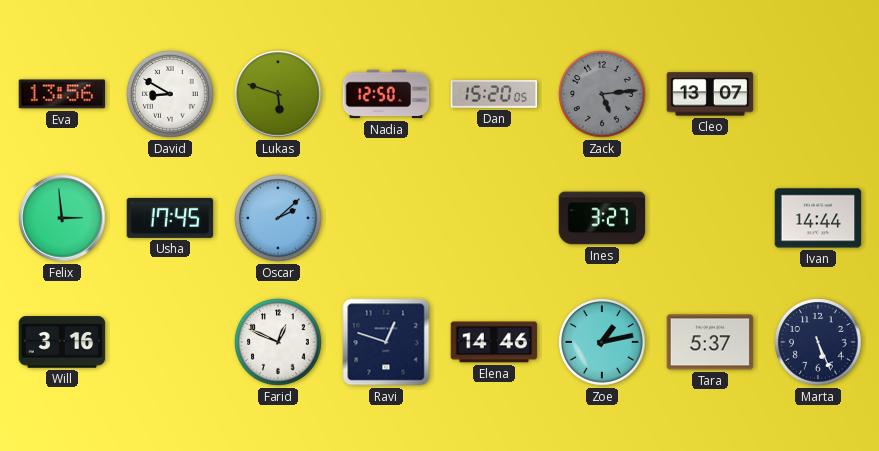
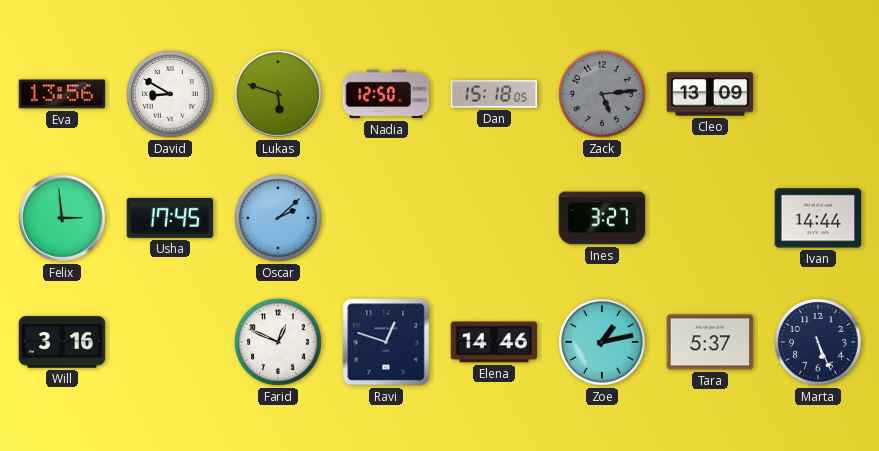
Dan: 15:20 -> 15:18
Cleo: 13:07 -> 13:09
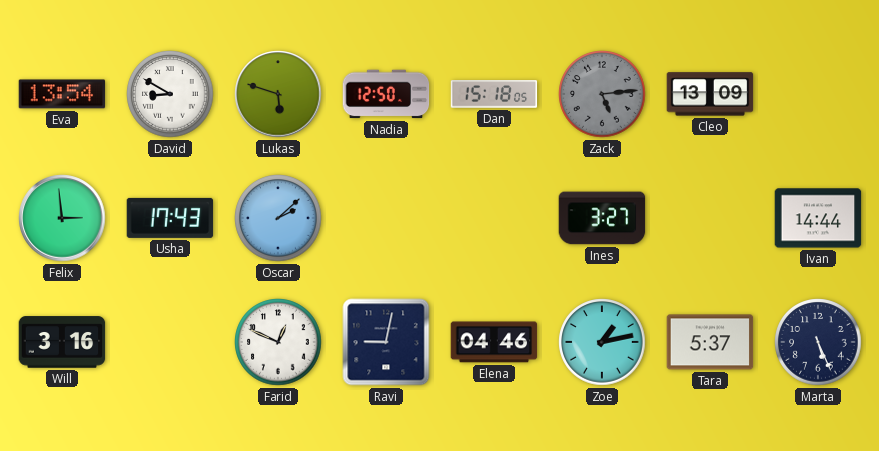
Eva: 13:56 -> 13:54
Usha: 17:45 -> 17:43
Ravi: 12:48 -> 9:02
Elena: 14:46 -> 04:46
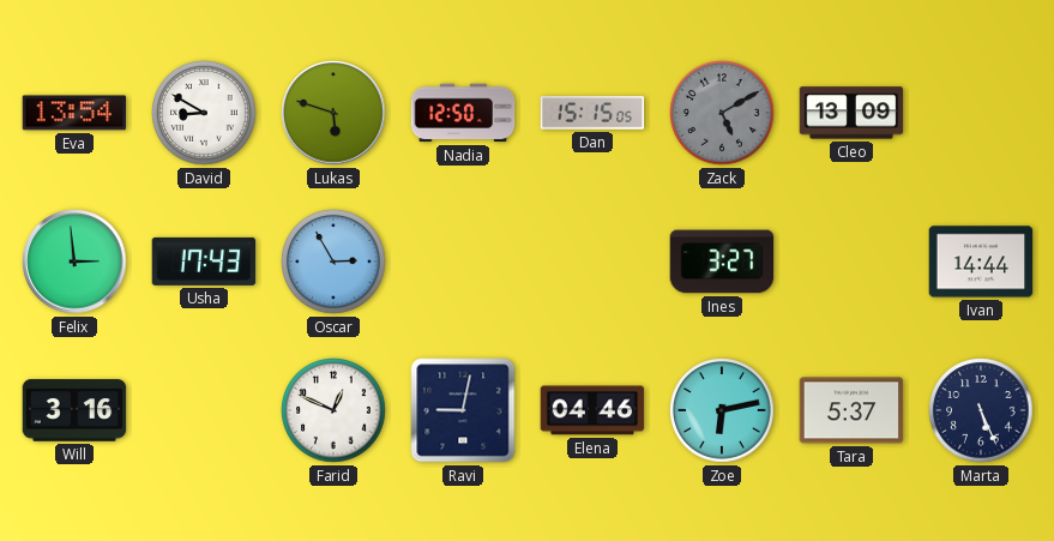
Dan: 15:18 -> 15:15
Zack: 5:14 -> 5:10
Oscar: 2:08 -> 2:55
Zoe: 1:13 -> 6:13
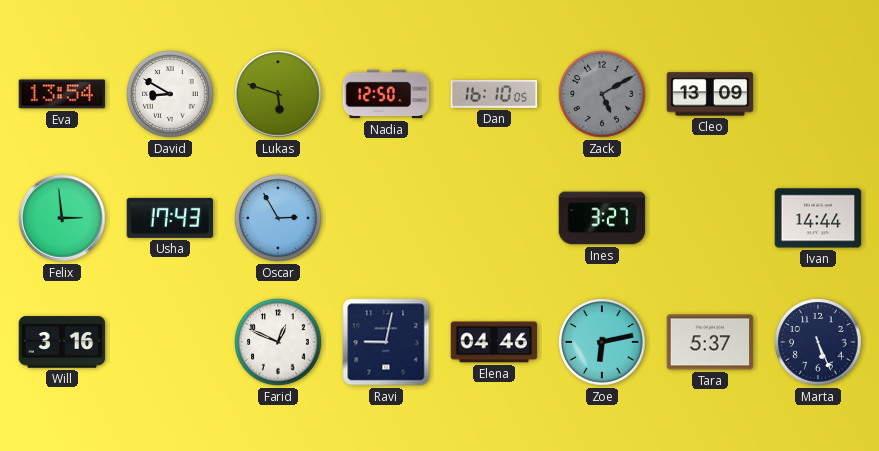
Dan: 15:15 -> 16:10
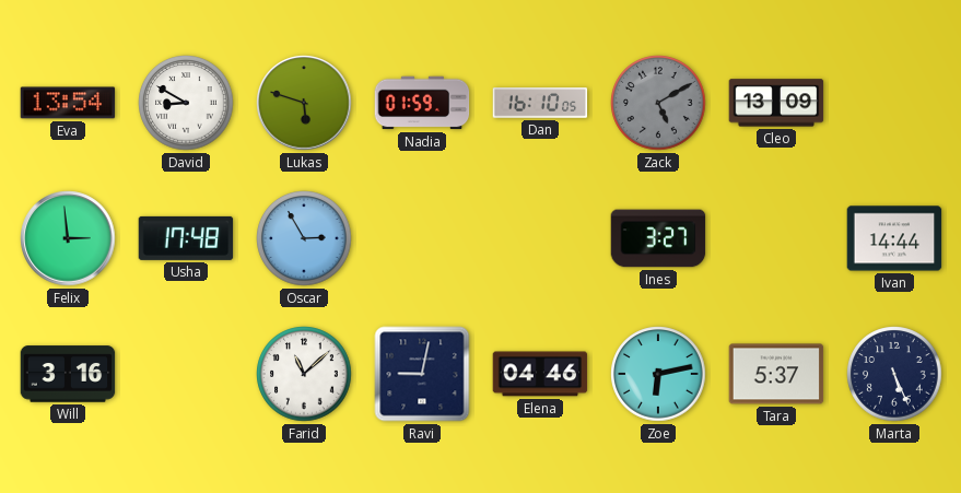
Nadia: 12:50 -> 01:59
Usha: 17:43 -> 17:48
Farid: 12:49 -> 11:08
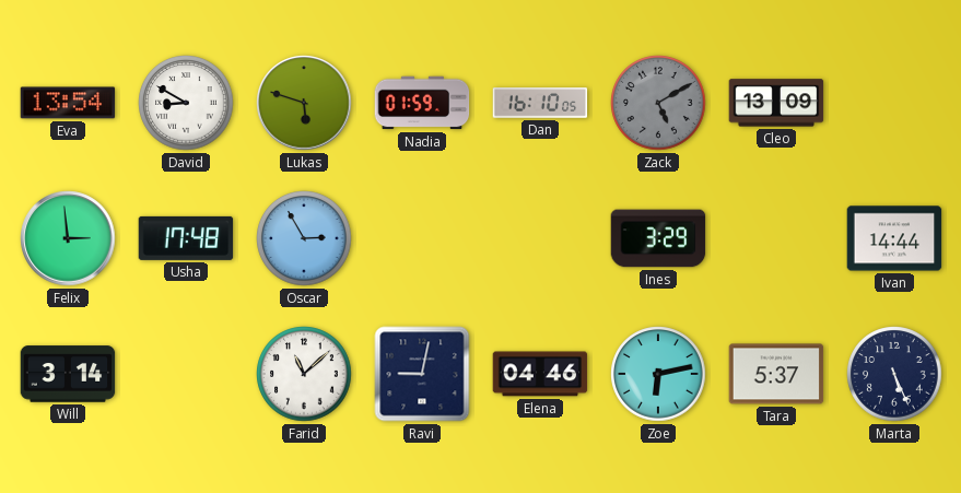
Ines: 3:27 -> 3:29
Will: 3:16 -> 3:14
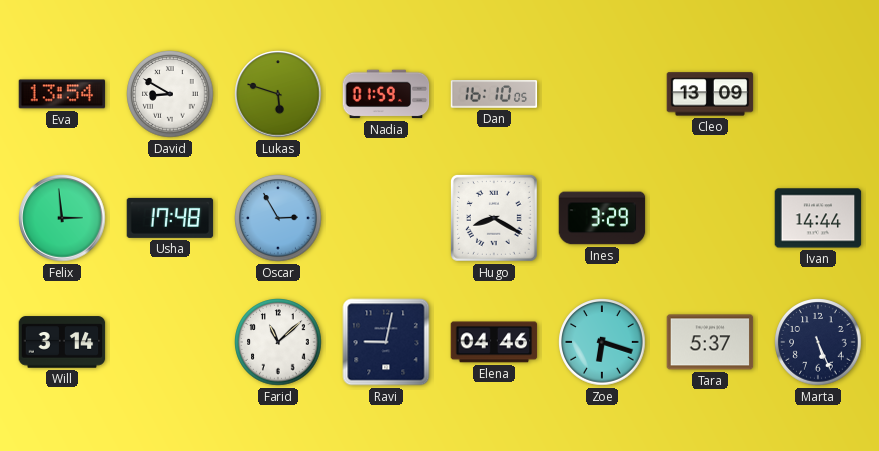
Zack: 5:10 -> none
Hugo: none -> 8:20
Zoe: 6:13 -> 6:18
